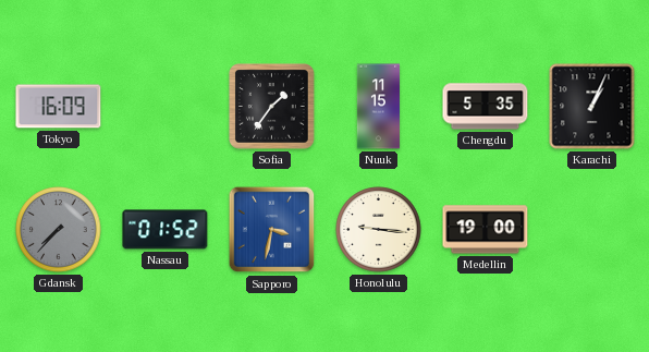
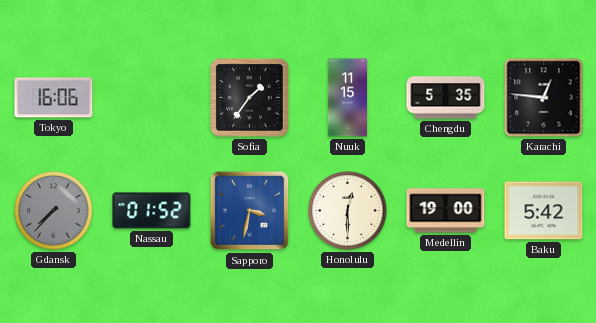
Tokyo: 16:09 -> 16:06
Karachi: 1:04 -> 12:46
Honolulu: 9:16 -> 12:30
Baku: none -> 5:42
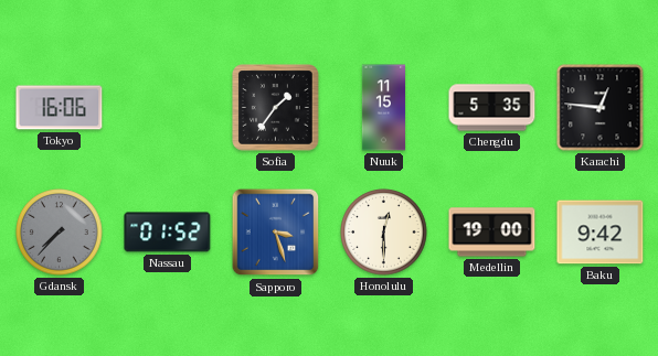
Sapporo: 3:32 -> 3:27
Baku: 5:42 -> 9:42
